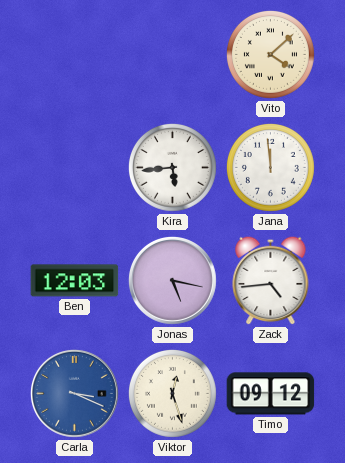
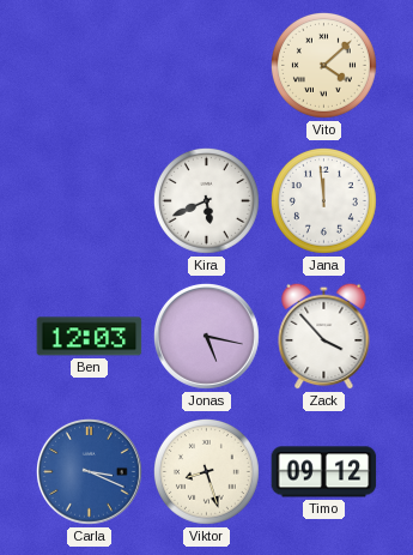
Kira: 5:44 -> 5:41
Zack: 4:44 -> 3:53
Viktor: 12:27 -> 8:27
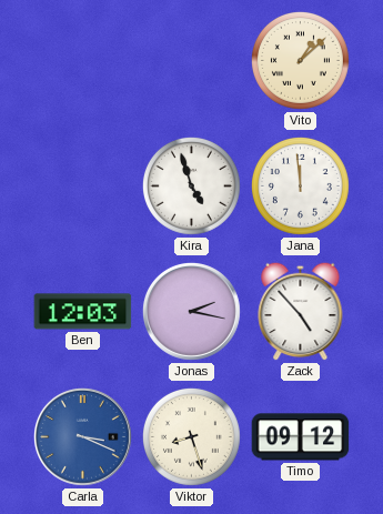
Vito: 4:08 -> 1:08
Kira: 5:41 -> 4:57
Jonas: 5:17 -> 2:17
Zack: 3:53 -> 4:53
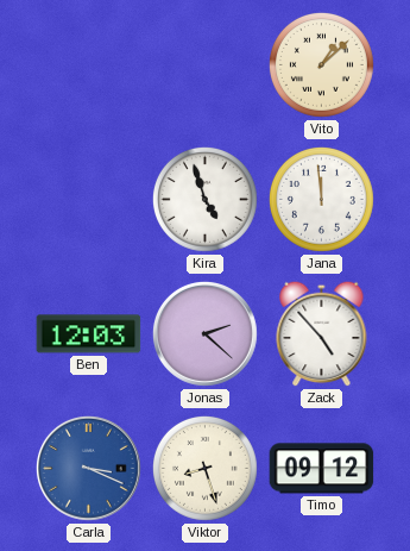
Jonas: 2:17 -> 2:22
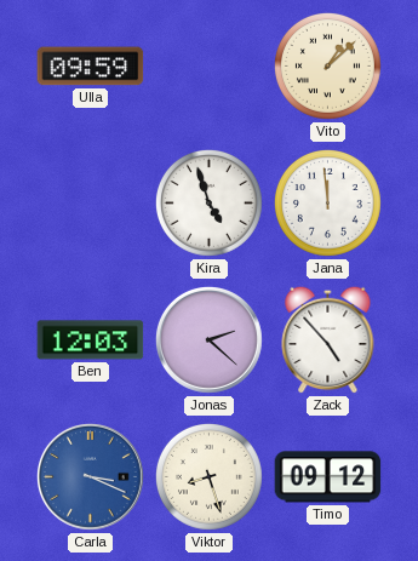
Ulla: none -> 09:59
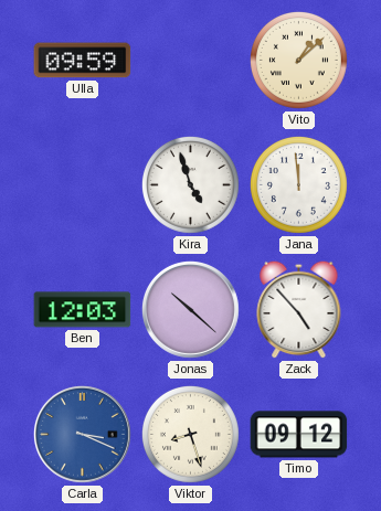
Jonas: 2:22 -> 10:22
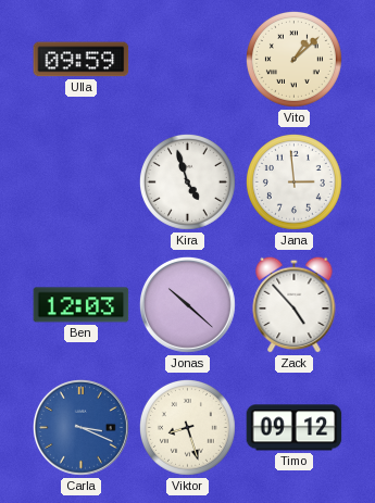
Jana: 11:59 -> 2:59
